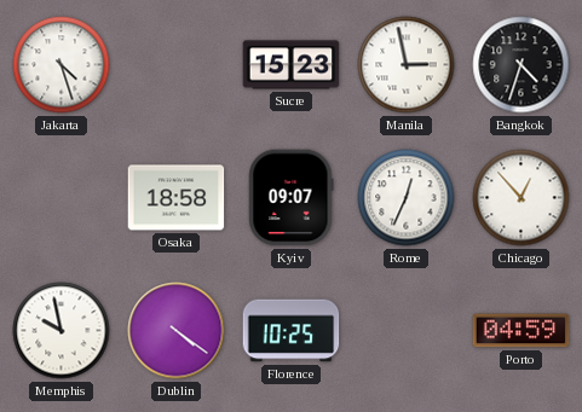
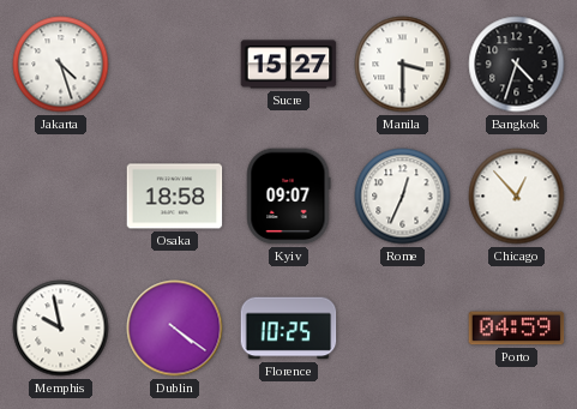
Sucre: 15:23 -> 15:27
Manila: 2:58 -> 3:30
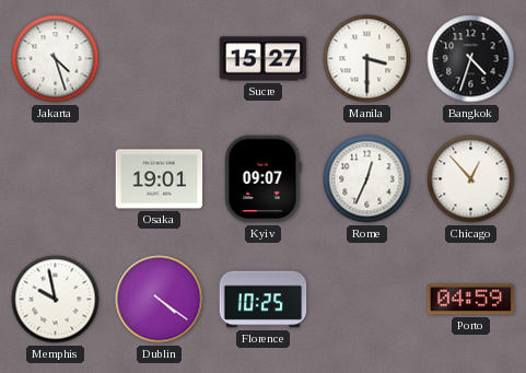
Osaka: 18:58 -> 19:01
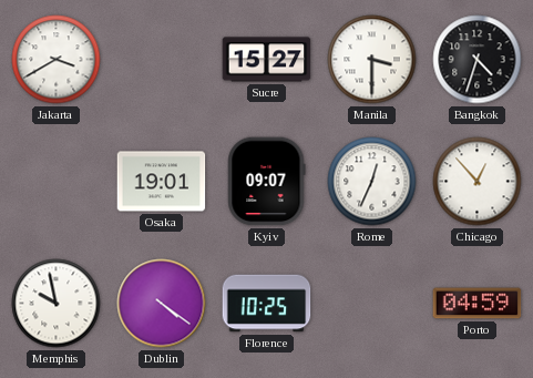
Jakarta: 4:27 -> 3:40
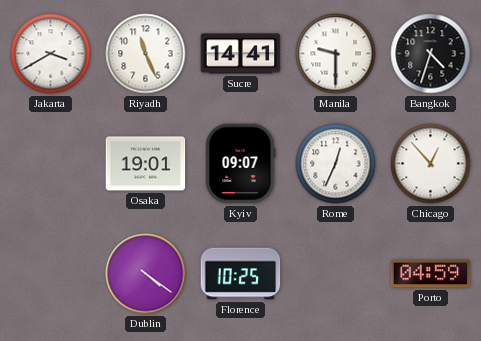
Riyadh: none -> 11:26
Sucre: 15:27 -> 14:41
Manila: 3:30 -> 9:30
Memphis: 9:58 -> none
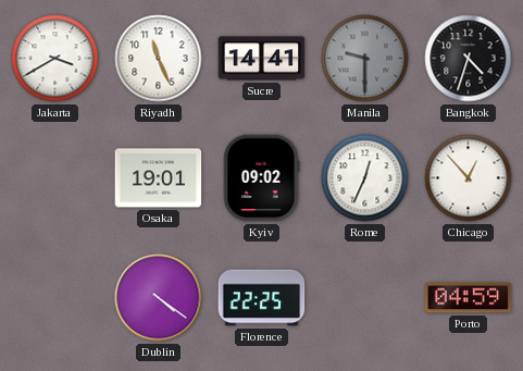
Manila dial: white -> grey
Kyiv: 09:07 -> 09:02
Florence: 10:25 -> 22:25
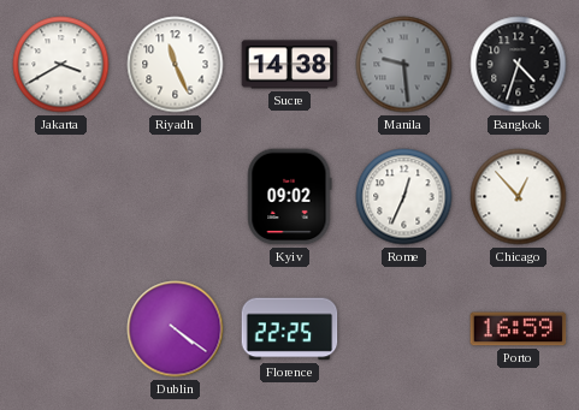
Sucre: 14:41 -> 14:38
Manila: 9:30 -> 9:29
Osaka: 19:01 -> none
Porto: 04:59 -> 16:59
